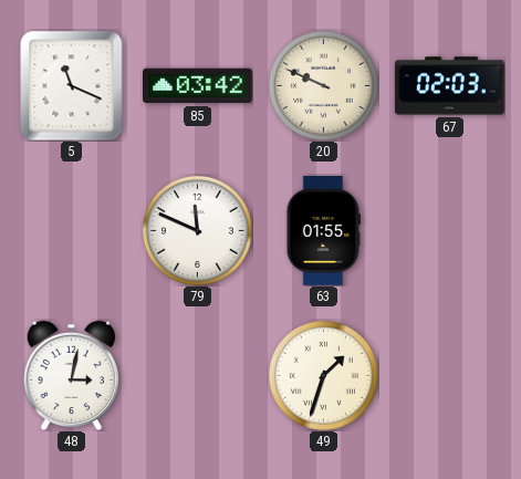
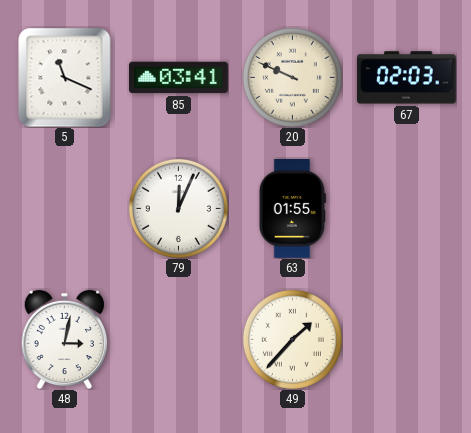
85: 03:42 -> 03:41
79: 11:49 -> 12:04
49: 1:33 -> 1:37
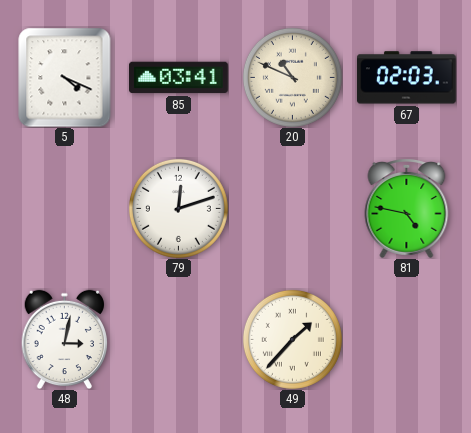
5: 11:19 -> 4:19
20: 9:49 -> 10:49
79: 12:04 -> 12:12
63: 01:55 -> none
81: none -> 4:47
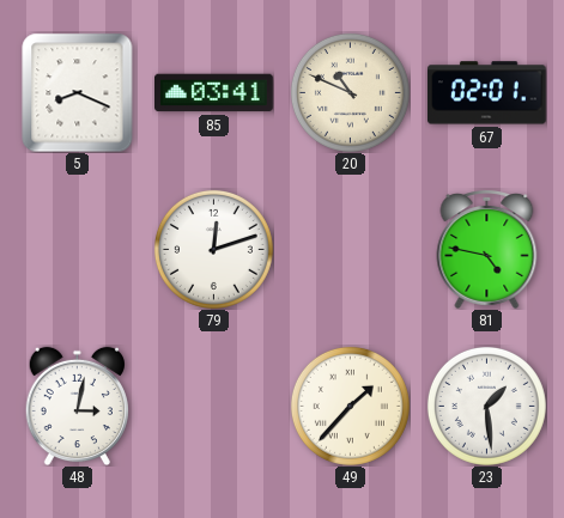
5: 4:19 -> 8:19
67: 02:03 -> 02:01
23: none -> 1:29
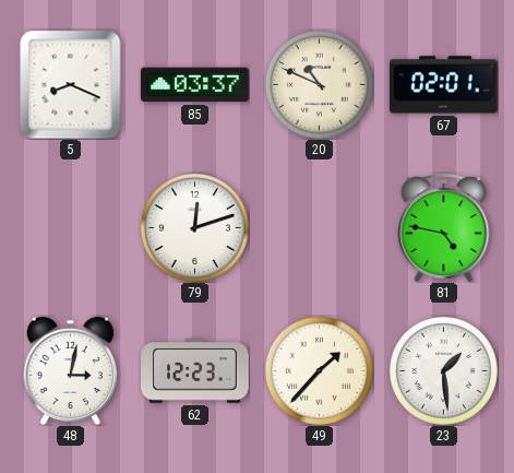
85: 03:41 -> 03:37
62: none -> 12:23
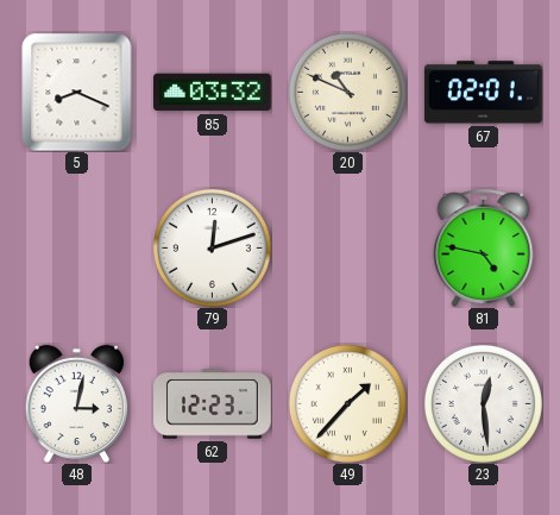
85: 03:37 -> 03:32
23: 1:29 -> 12:29
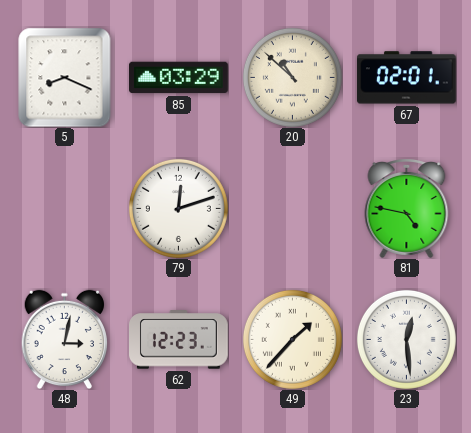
85: 03:32 -> 03:29
20: 10:49 -> 10:52
